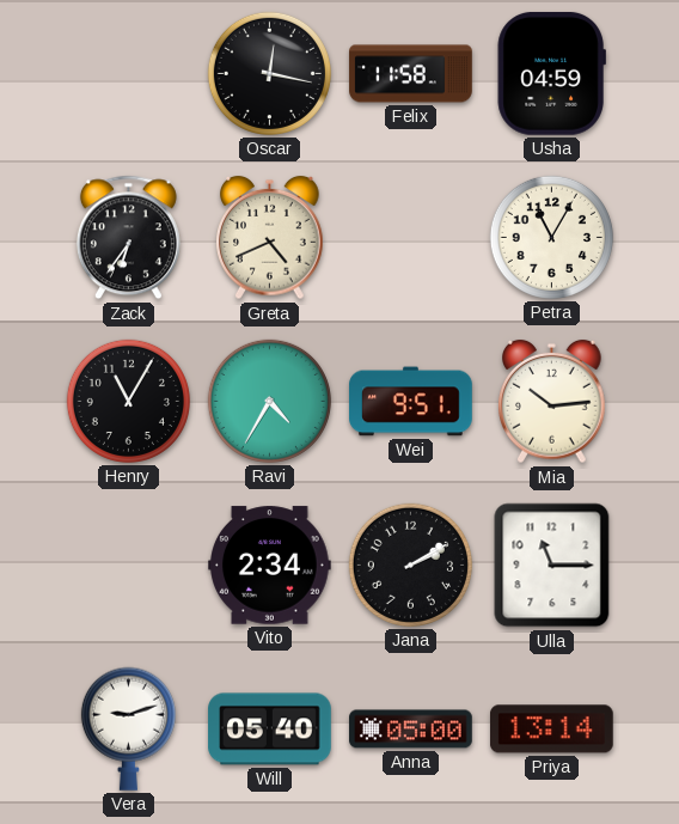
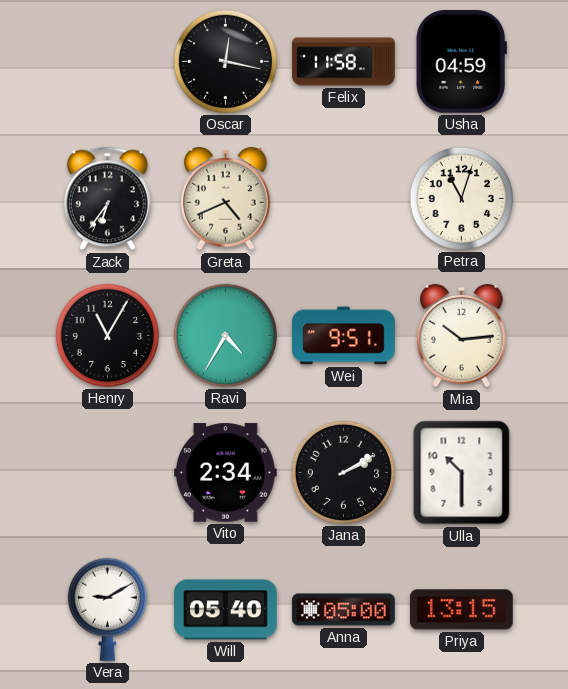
Petra: 11:05 -> 11:03
Ulla: 11:15 -> 10:30
Vera: 9:12 -> 9:10
Priya: 13:14 -> 13:15
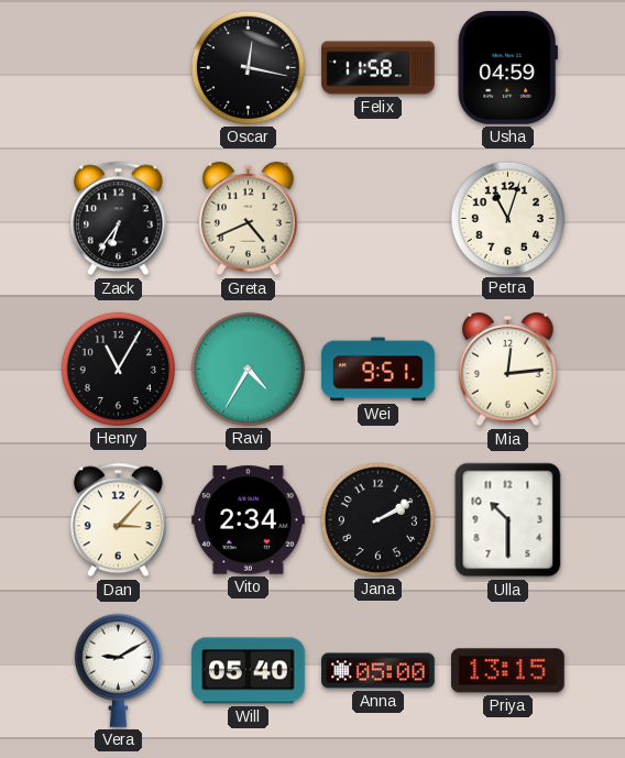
Mia: 10:14 -> 12:14
Dan: none -> 3:07
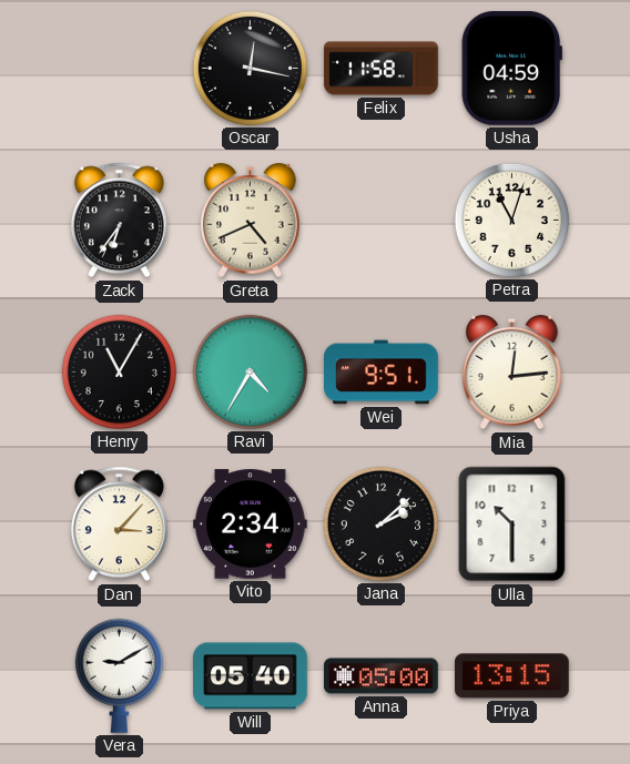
Jana: 2:10 -> 2:08
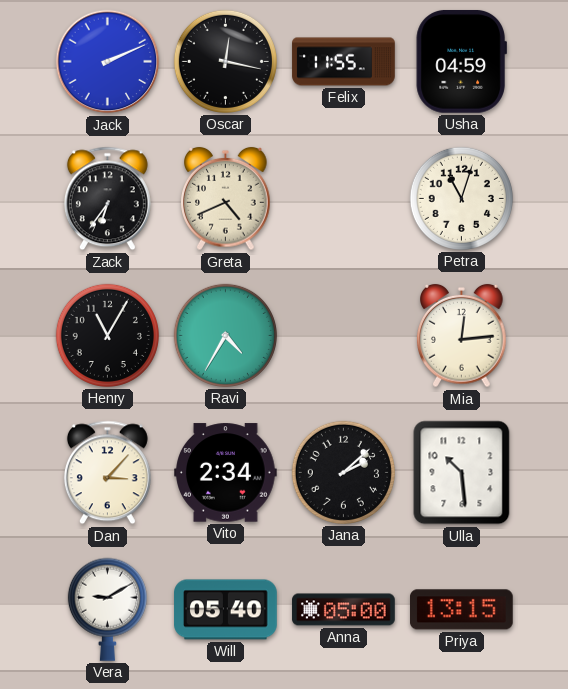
Jack: none -> 2:11
Felix: 11:58 -> 11:55
Wei: 9:51 -> none
Ulla: 10:30 -> 10:29
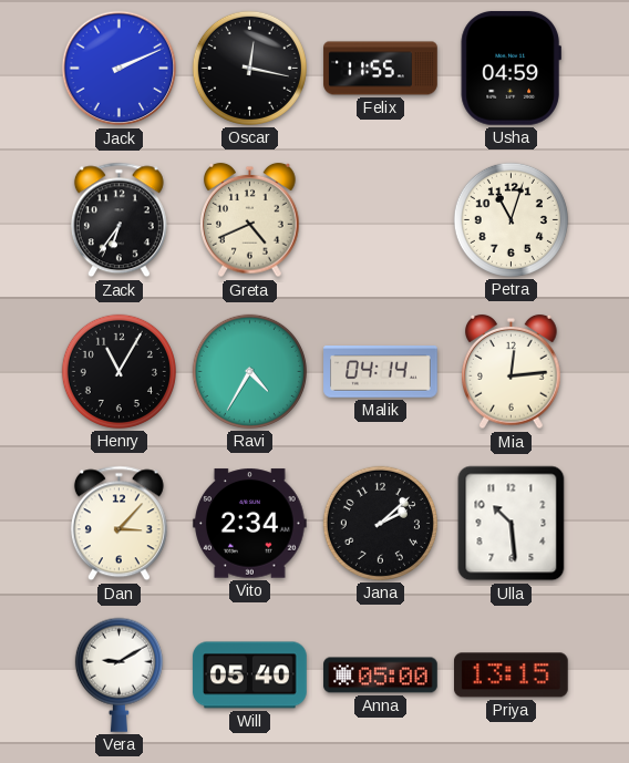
Malik: none -> 04:14
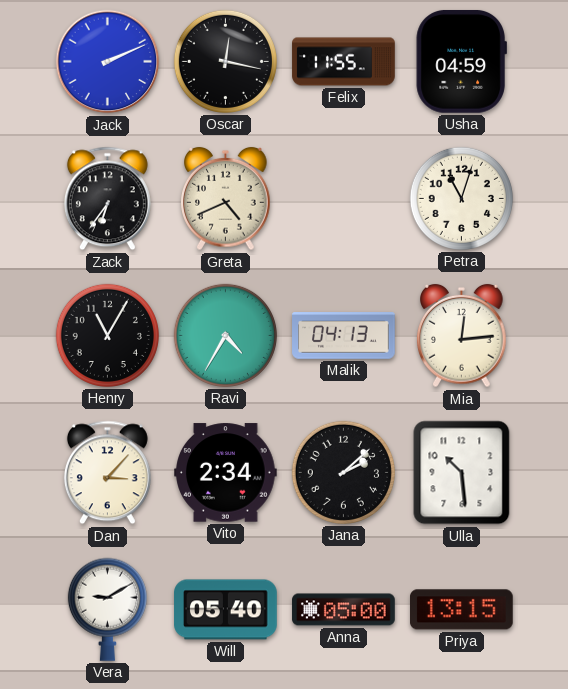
Malik: 04:14 -> 04:13
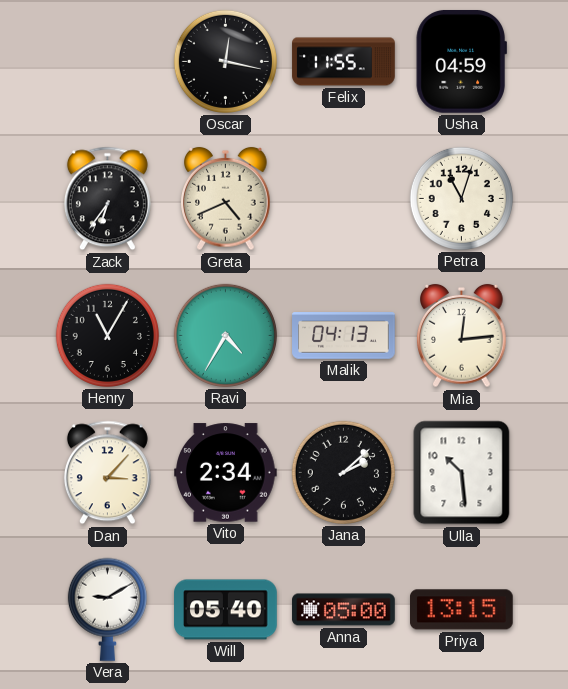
Jack: 2:11 -> none
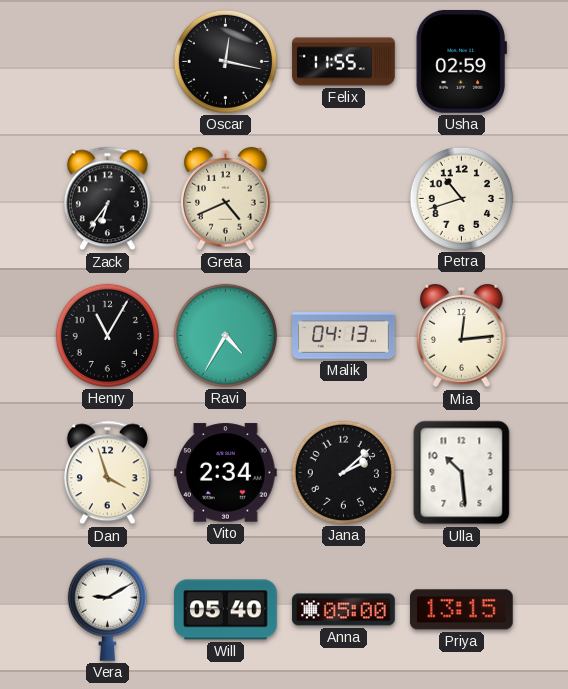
Usha: 04:59 -> 02:59
Petra: 11:03 -> 10:42
Dan: 3:07 -> 3:57
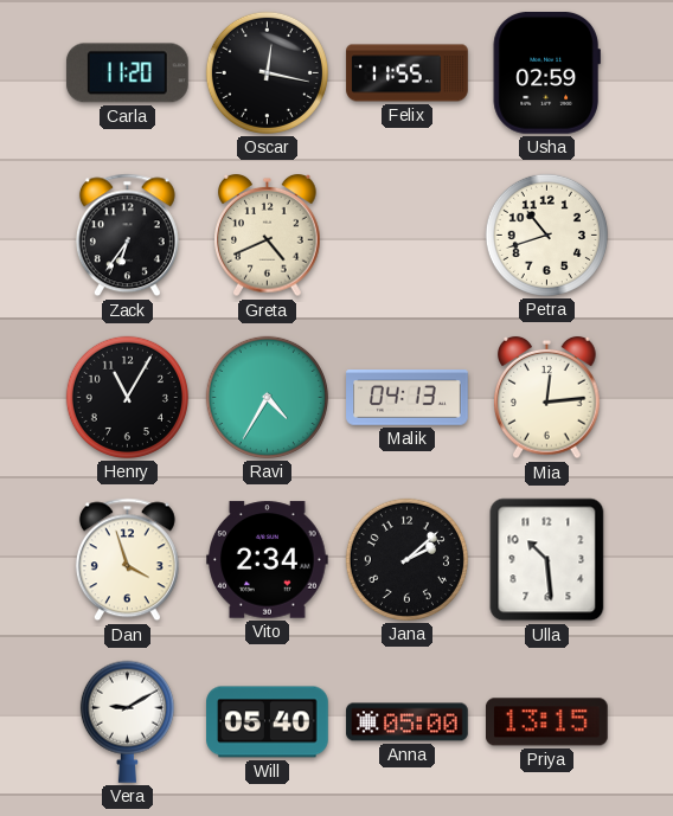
Carla: none -> 11:20
